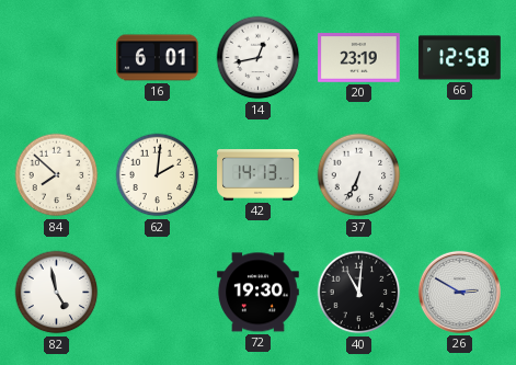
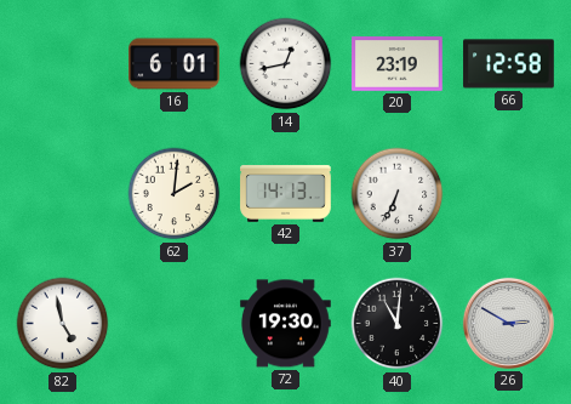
84: 7:52 -> none
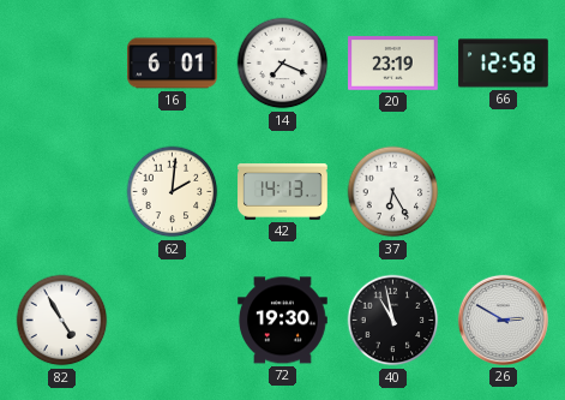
14: 12:43 -> 7:19
37: 6:34 -> 6:25
82: 4:58 -> 4:55
40: 11:01 -> 10:58
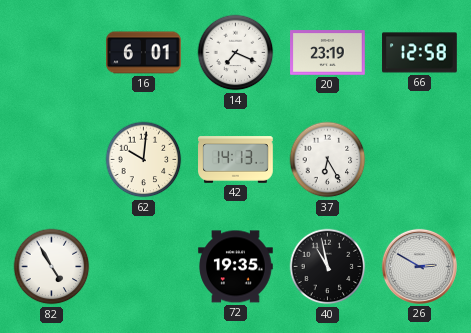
62: 2:01 -> 10:01
72: 19:30 -> 19:35
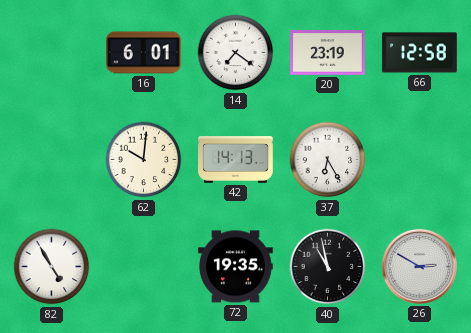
14: 7:19 -> 7:21
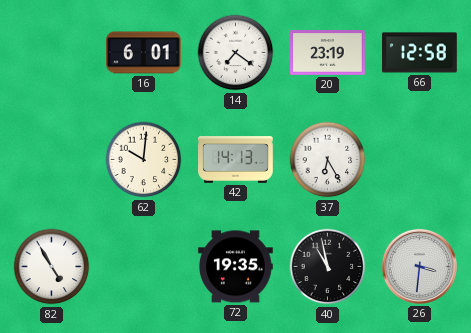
26: 2:50 -> 3:31
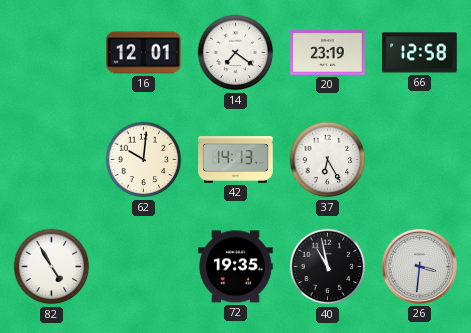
16: 6:01 -> 12:01
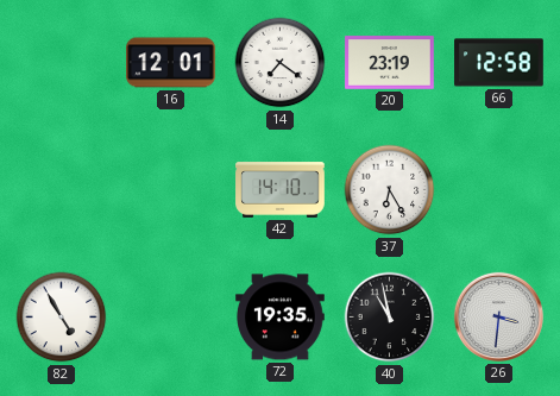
62: 10:01 -> none
42: 14:13 -> 14:10
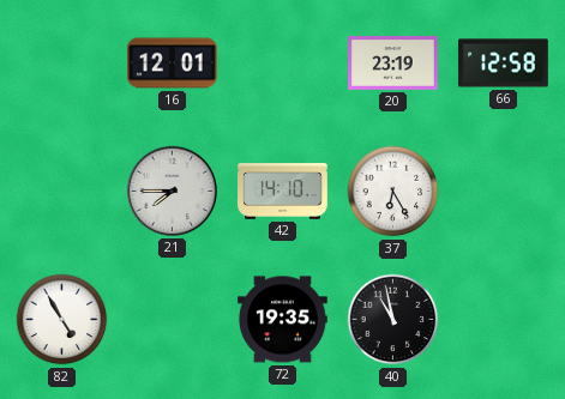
14: 7:21 -> none
21: none -> 7:45
26: 3:31 -> none
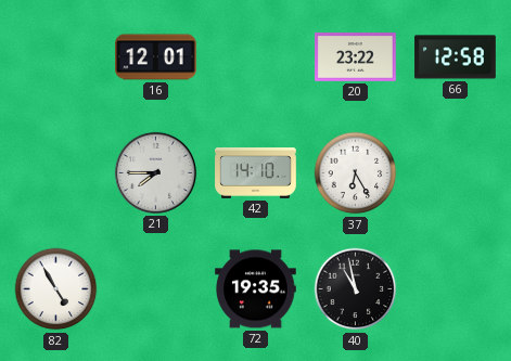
20: 23:19 -> 23:22
